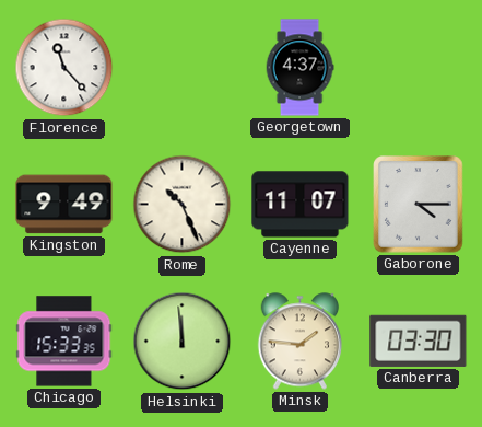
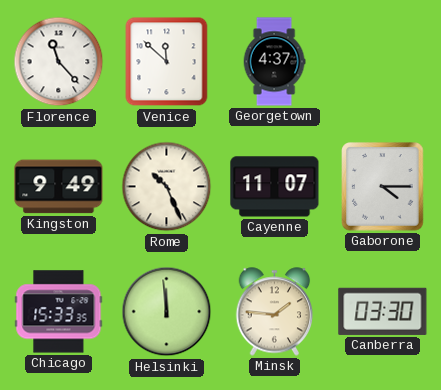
Venice: none -> 11:52
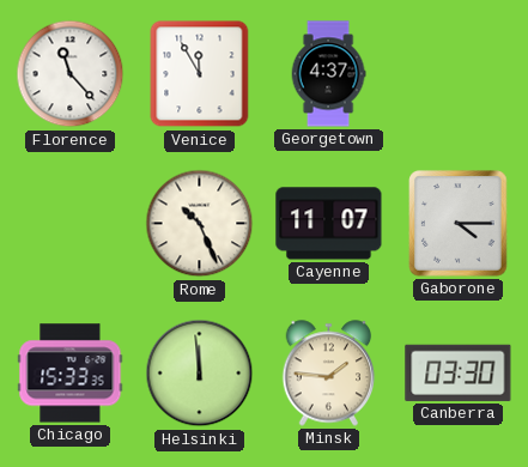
Venice: 11:52 -> 11:55
Kingston: 9:49 -> none
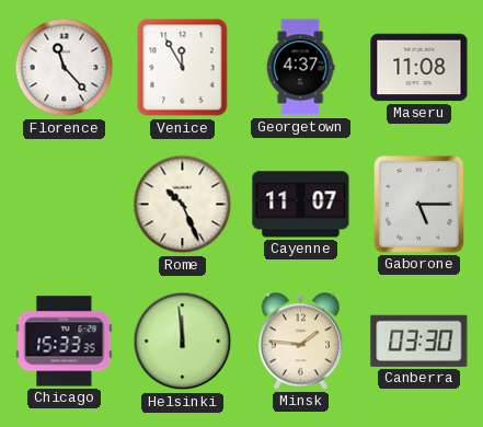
Maseru: none -> 11:08
Gaborone: 4:15 -> 5:15
